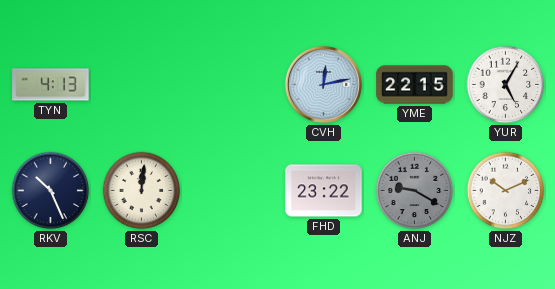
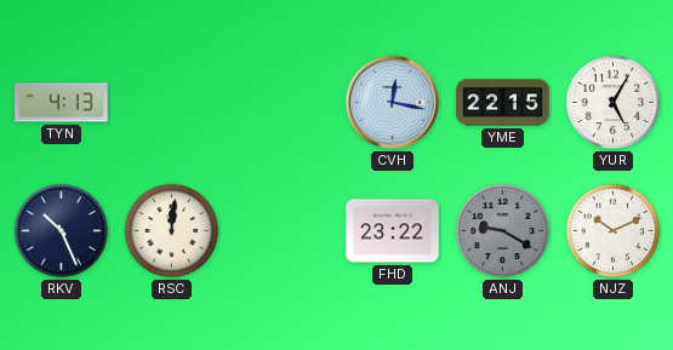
CVH: 12:13 -> 12:17
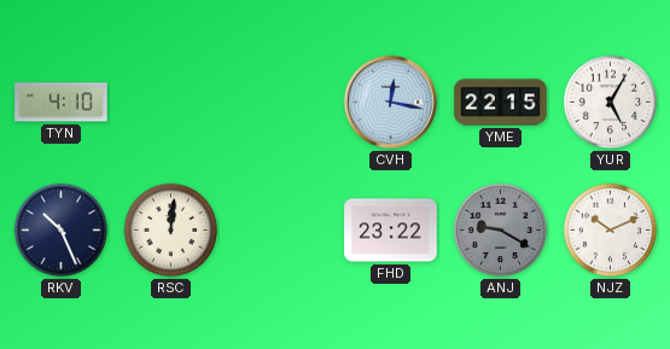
TYN: 4:13 -> 4:10
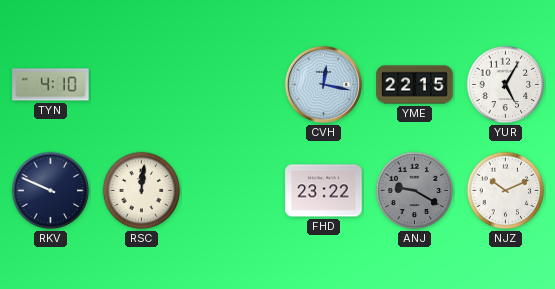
RKV: 10:26 -> 9:49
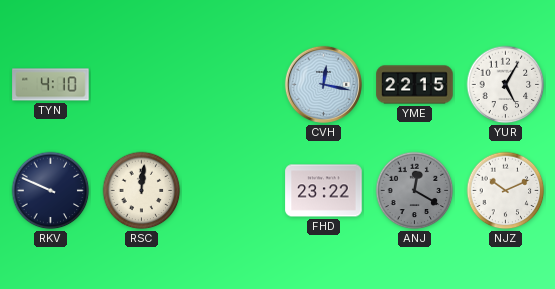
ANJ: 9:20 -> 12:20
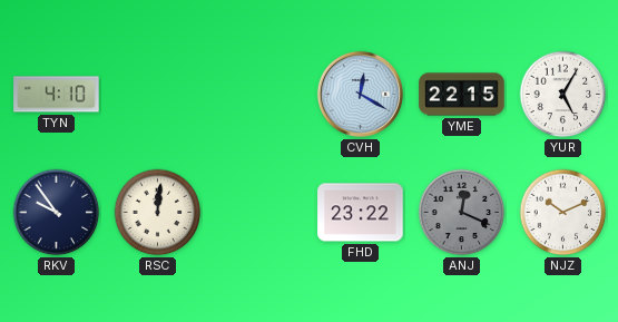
CVH: 12:17 -> 12:20
RKV: 9:49 -> 9:54
ANJ: 12:20 -> 12:19
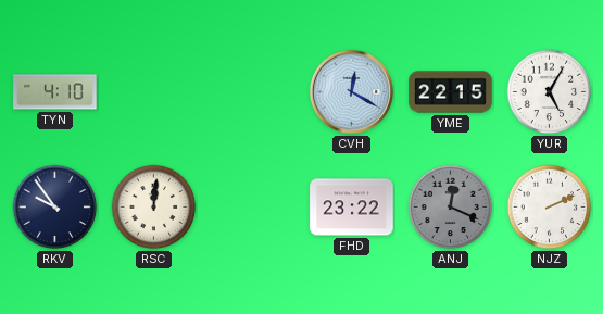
NJZ: 10:11 -> 2:11
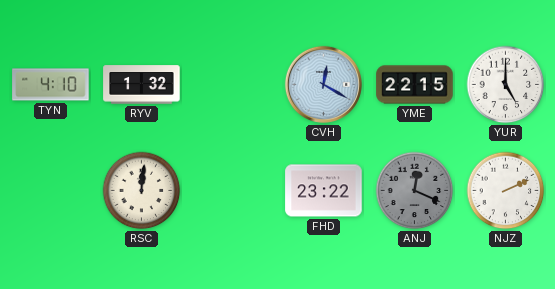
RYV: none -> 1:32
YUR: 5:05 -> 5:00
RKV: 9:54 -> none
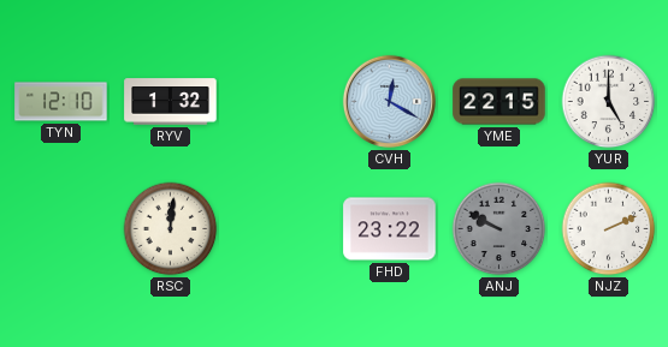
TYN: 4:10 -> 12:10
ANJ: 12:19 -> 9:50
